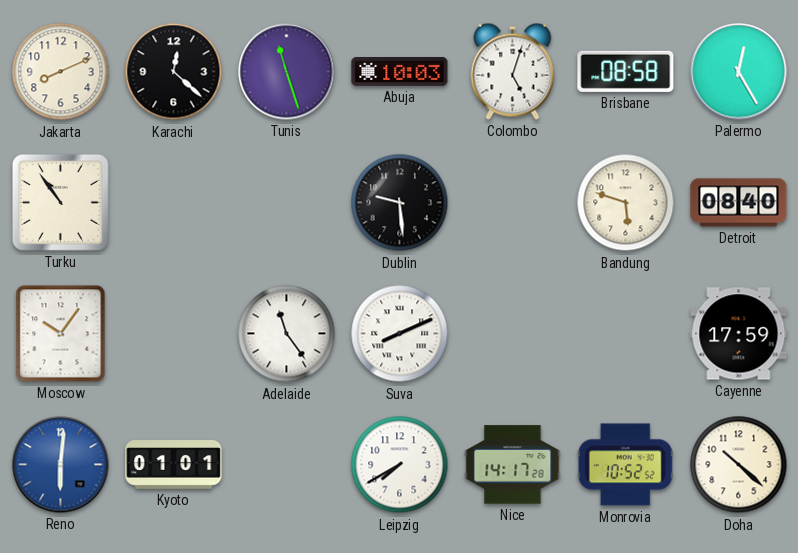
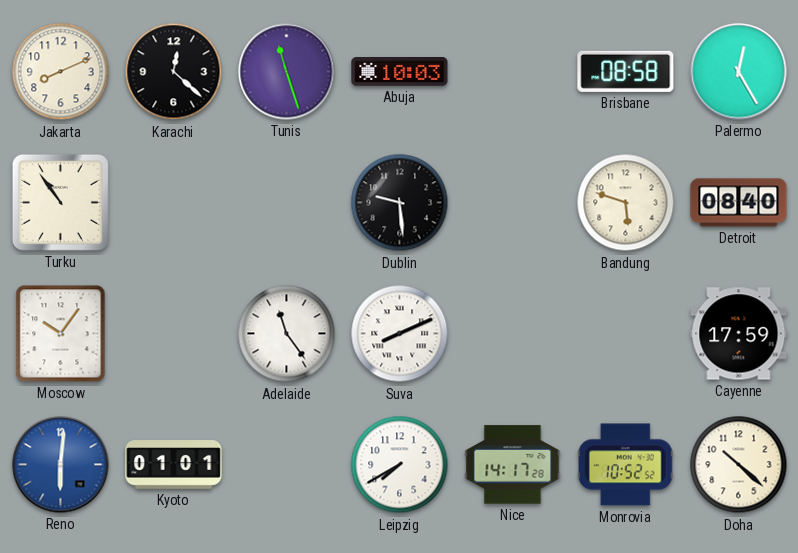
Colombo: 5:03 -> none
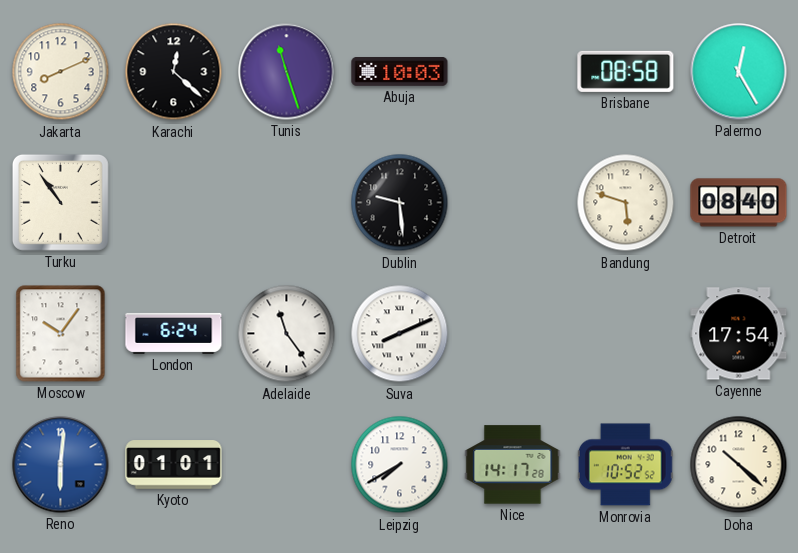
London: none -> 6:24
Cayenne: 17:59 -> 17:54
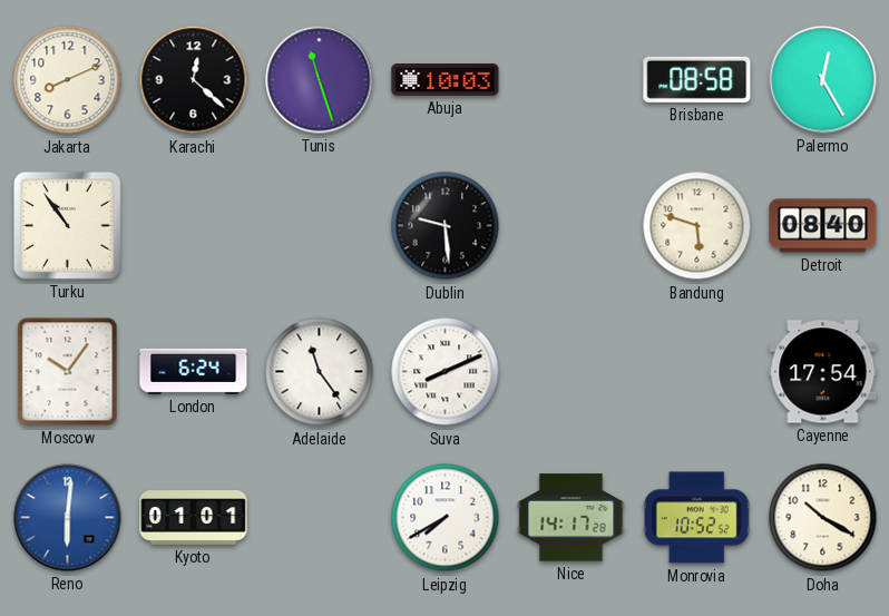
Doha: 10:22 -> 10:20
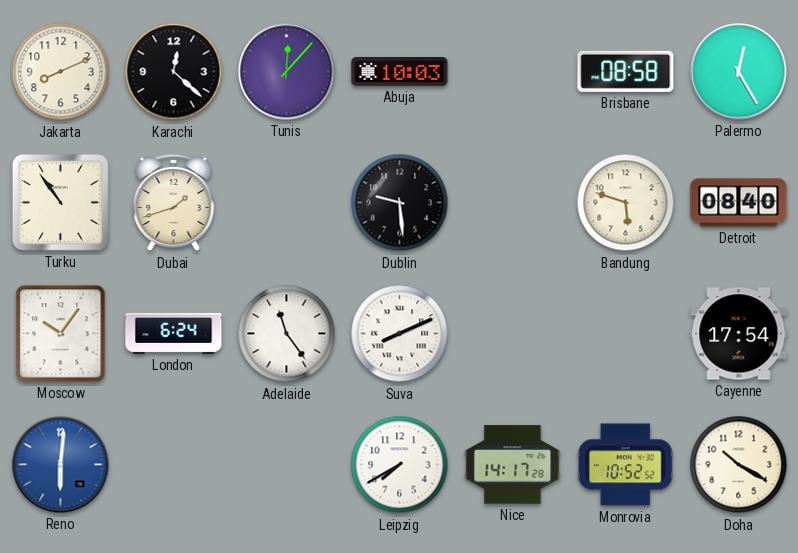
Tunis: 11:27 -> 12:07
Dubai: none -> 1:42
Kyoto: 01:01 -> none
